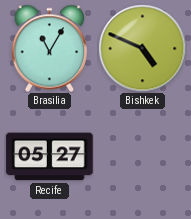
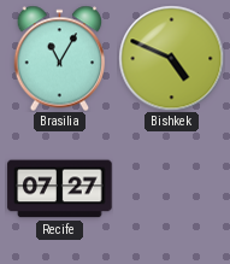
Recife: 05:27 -> 07:27
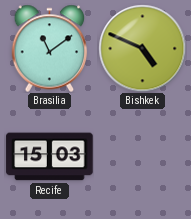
Brasilia: 11:05 -> 11:09
Recife: 07:27 -> 15:03
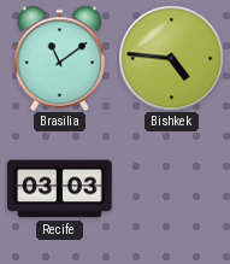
Bishkek: 4:49 -> 4:46
Recife: 15:03 -> 03:03
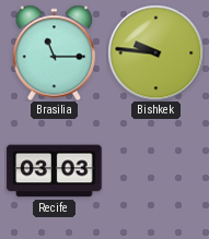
Brasilia: 11:09 -> 11:15
Bishkek: 4:46 -> 9:46
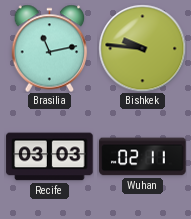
Brasilia: 11:15 -> 11:13
Wuhan: none -> 02:11
